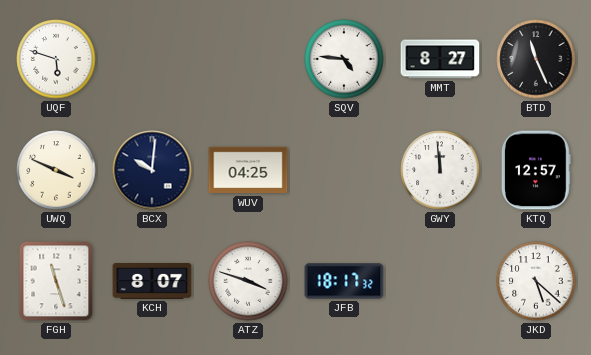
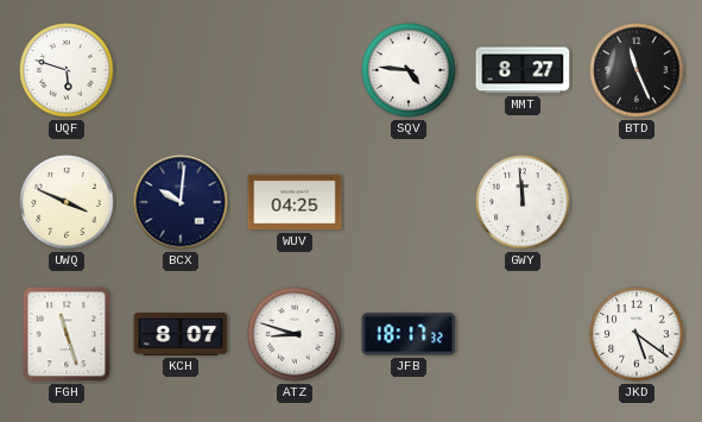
KTQ: 12:57 -> none
ATZ: 3:48 -> 8:48
JKD: 5:22 -> 5:21
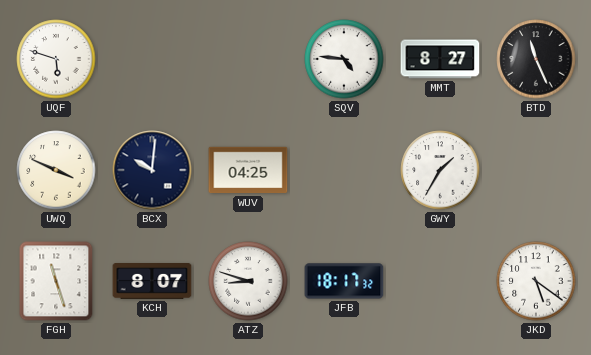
GWY: 11:59 -> 1:35
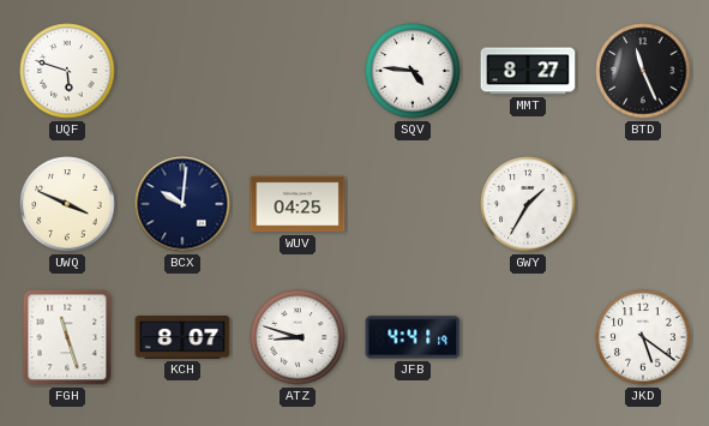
JFB: 18:17 -> 4:41
